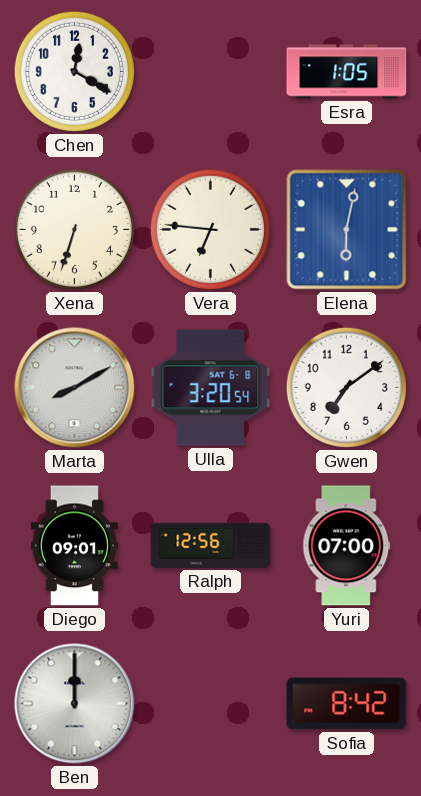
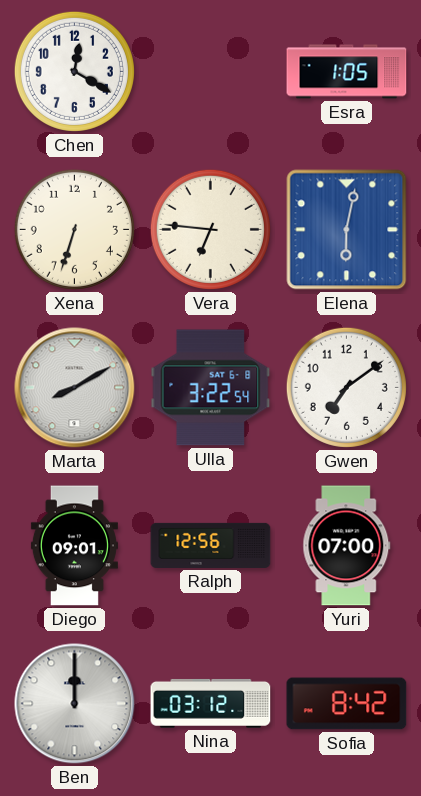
Ulla: 3:20 -> 3:22
Nina: none -> 03:12
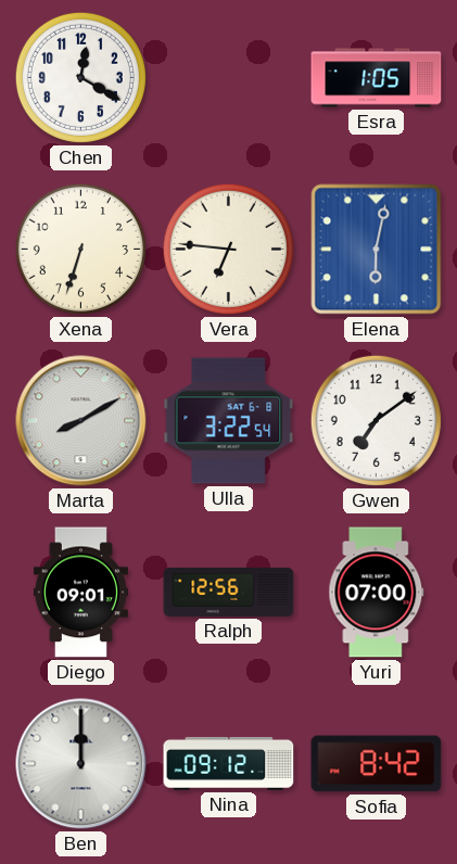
Nina: 03:12 -> 09:12
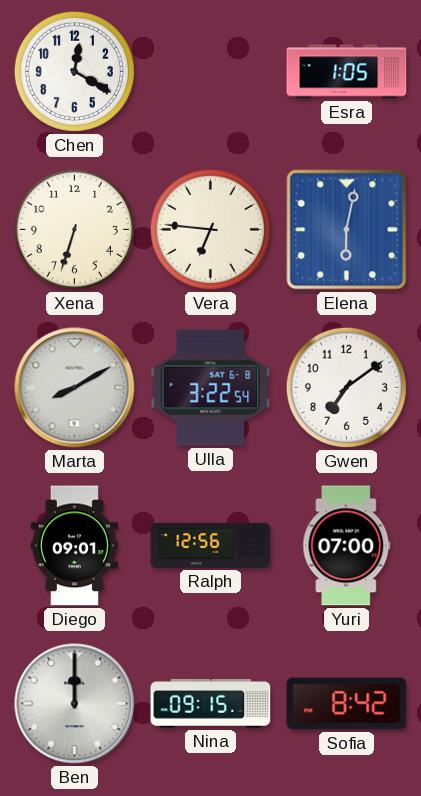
Nina: 09:12 -> 09:15
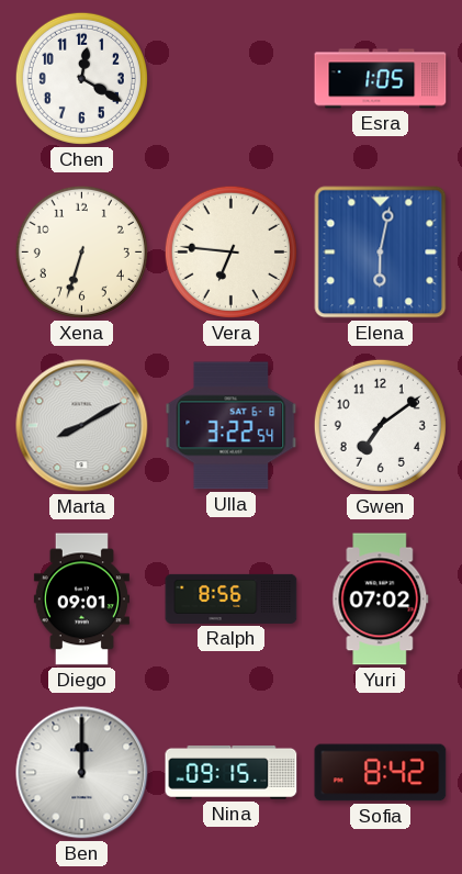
Ralph: 12:56 -> 8:56
Yuri: 07:00 -> 07:02
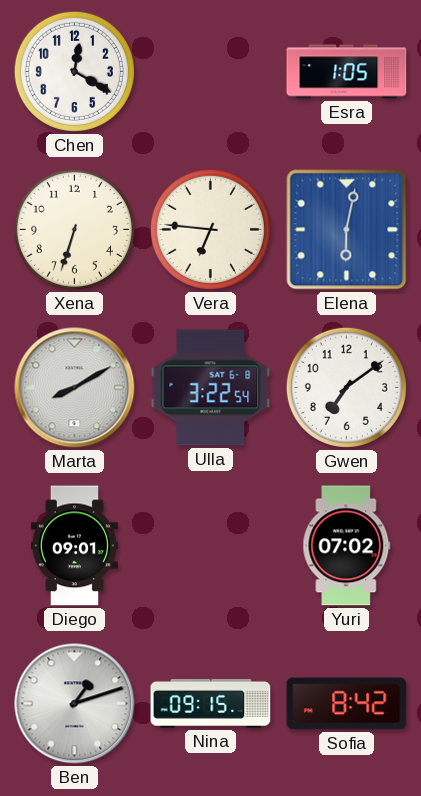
Ralph: 8:56 -> none
Ben: 12:00 -> 1:12
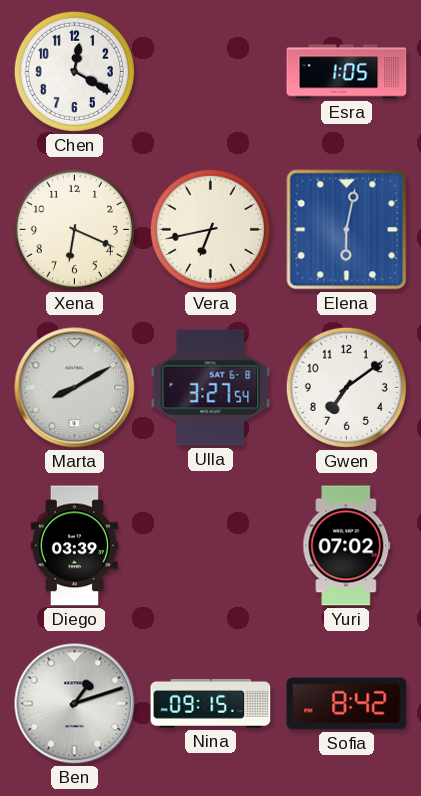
Xena: 6:33 -> 6:19
Vera: 6:46 -> 6:43
Ulla: 3:22 -> 3:27
Diego: 09:01 -> 03:39
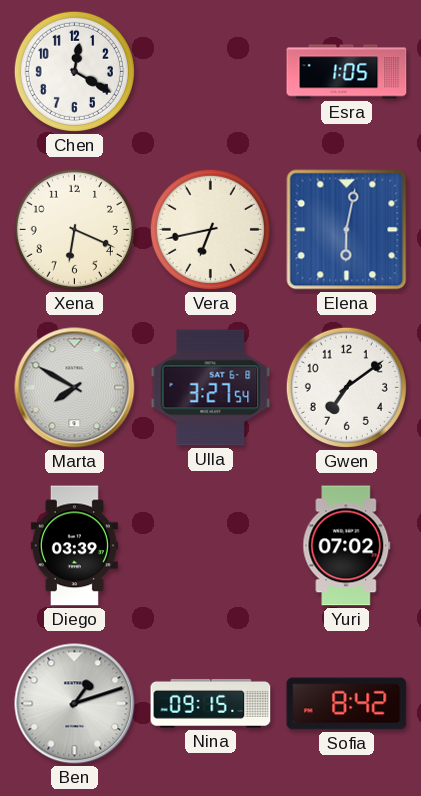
Marta: 8:10 -> 7:50
